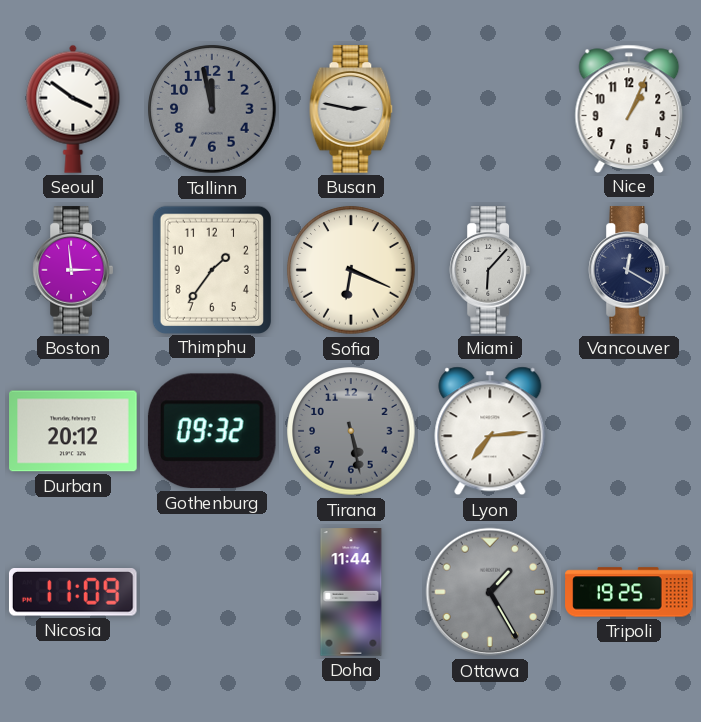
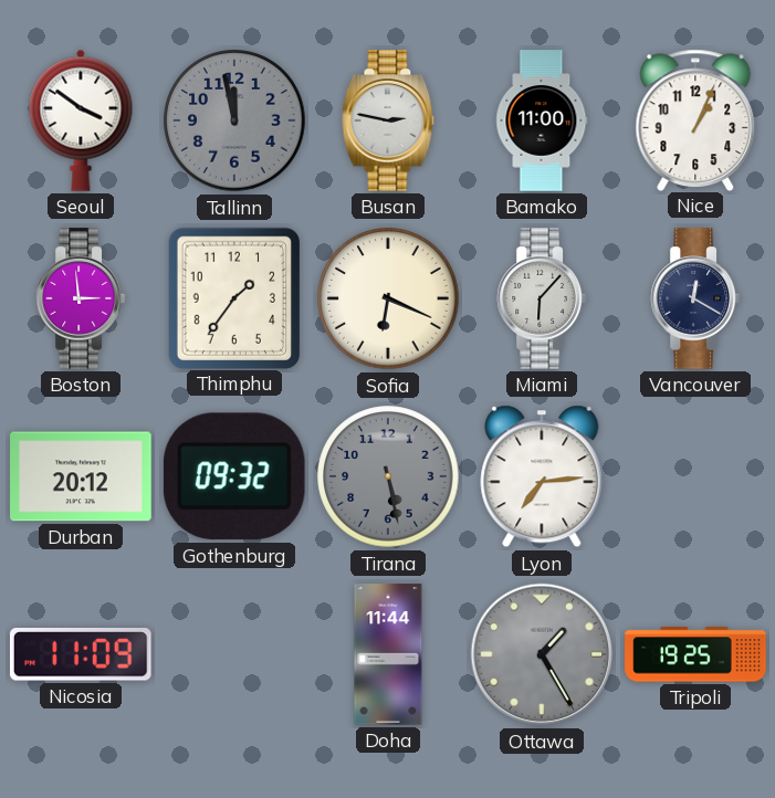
Bamako: none -> 11:00
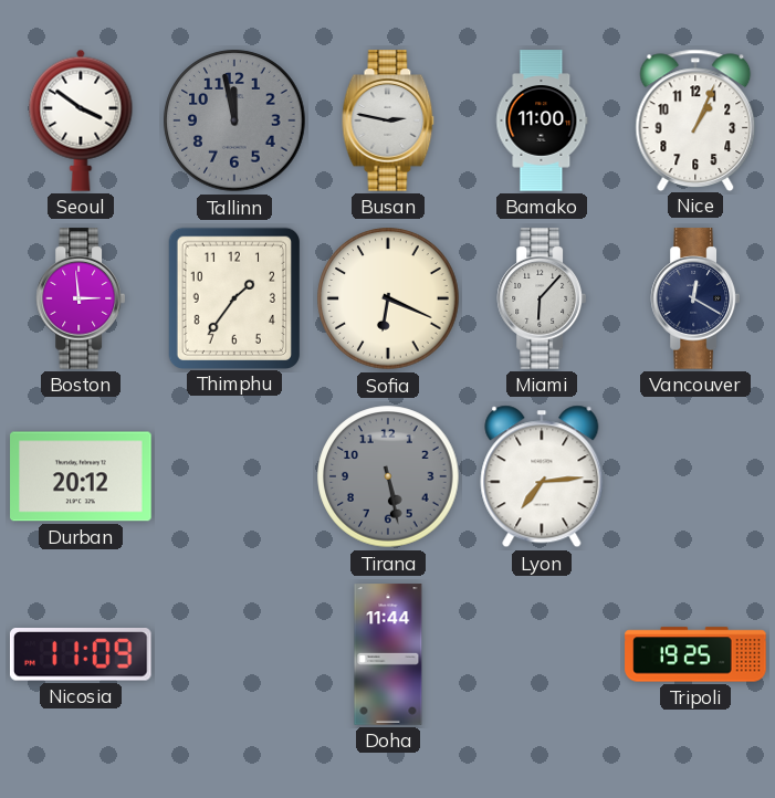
Gothenburg: 09:32 -> none
Ottawa: 1:25 -> none
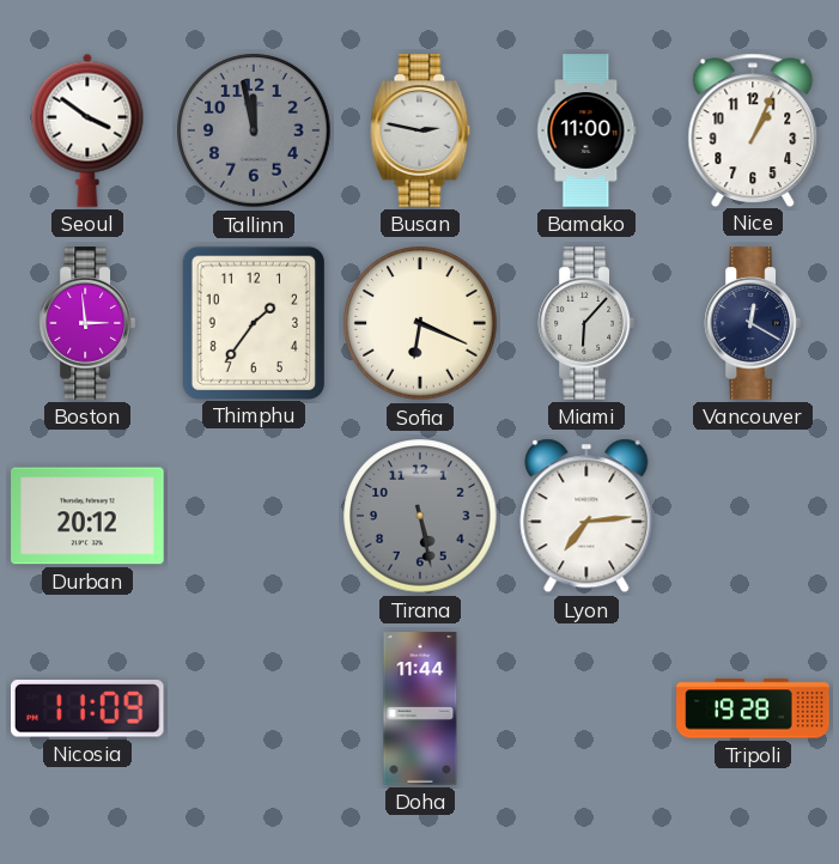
Tripoli: 19:25 -> 19:28
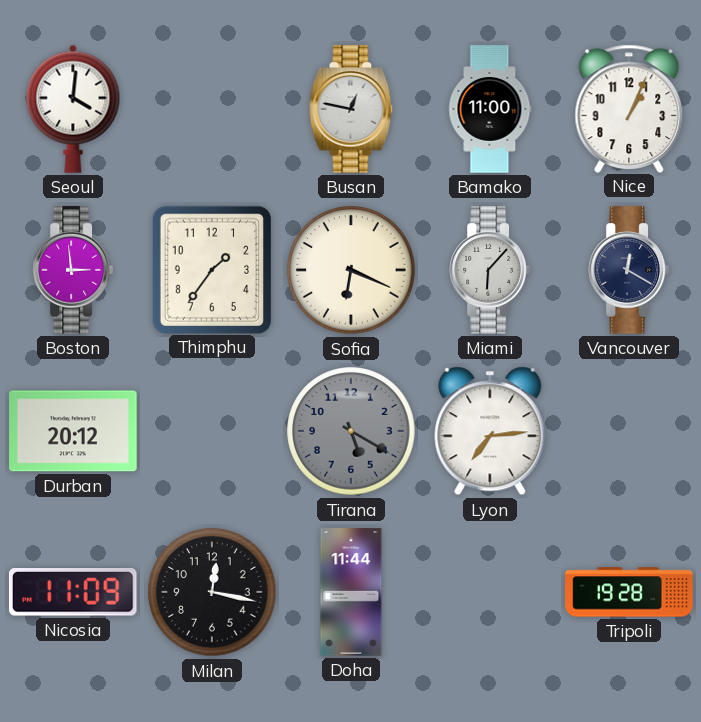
Seoul: 3:51 -> 4:01
Tallinn: 11:58 -> none
Busan: 2:47 -> 12:47
Tirana: 5:28 -> 5:20
Milan: none -> 12:17
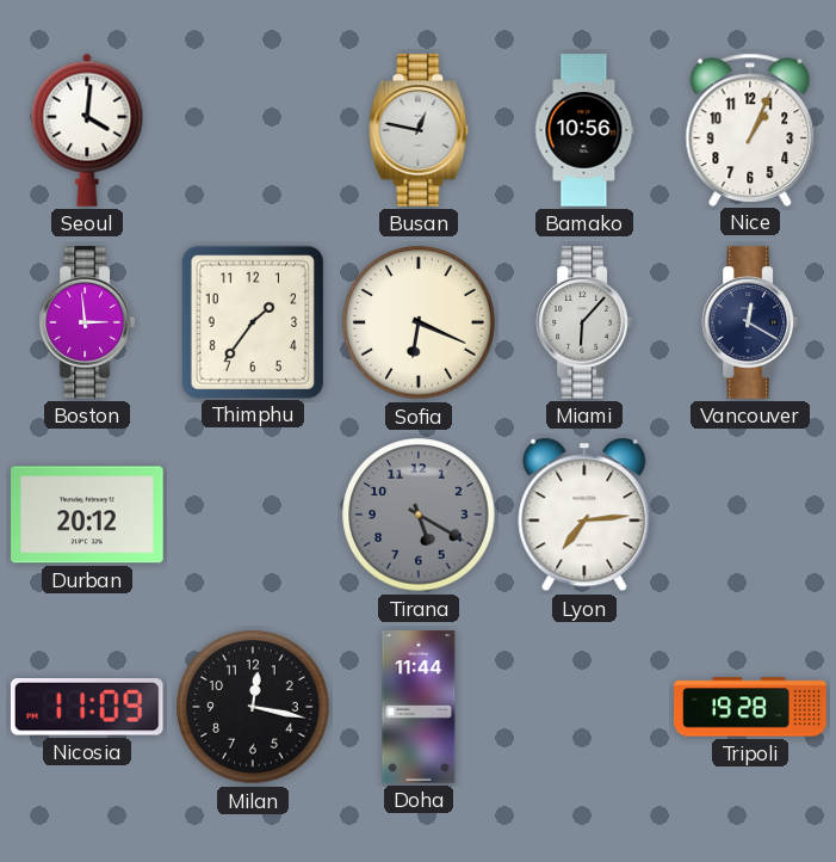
Bamako: 11:00 -> 10:56
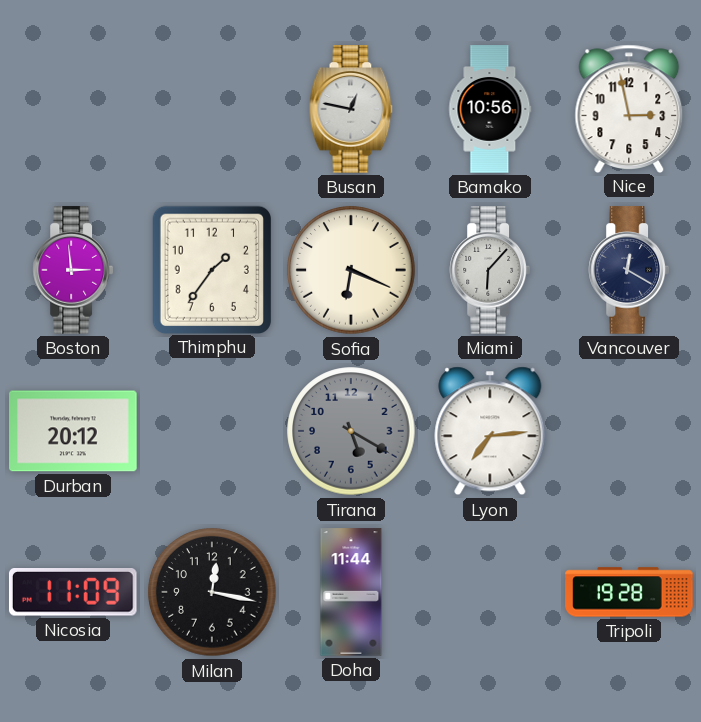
Seoul: 4:01 -> none
Nice: 1:04 -> 2:58
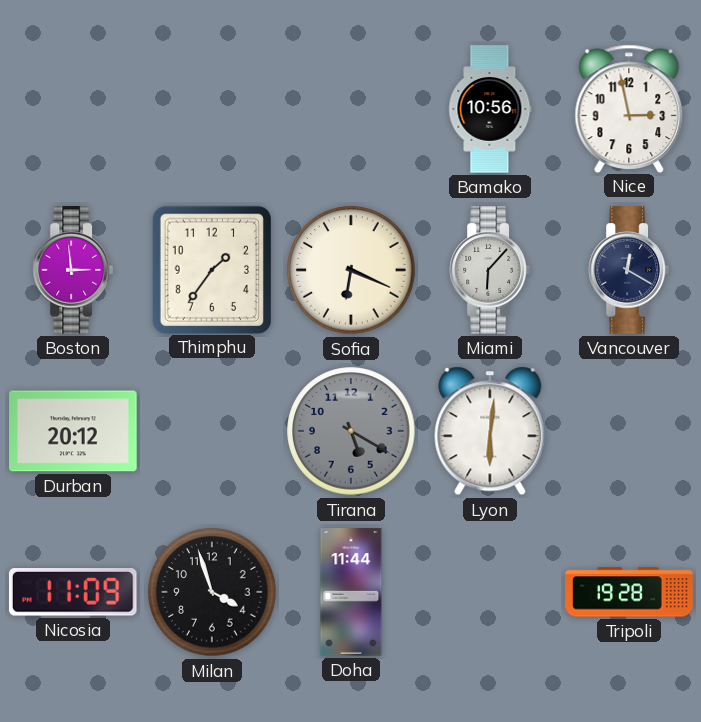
Busan: 12:47 -> none
Lyon: 7:14 -> 6:01
Milan: 12:17 -> 3:57
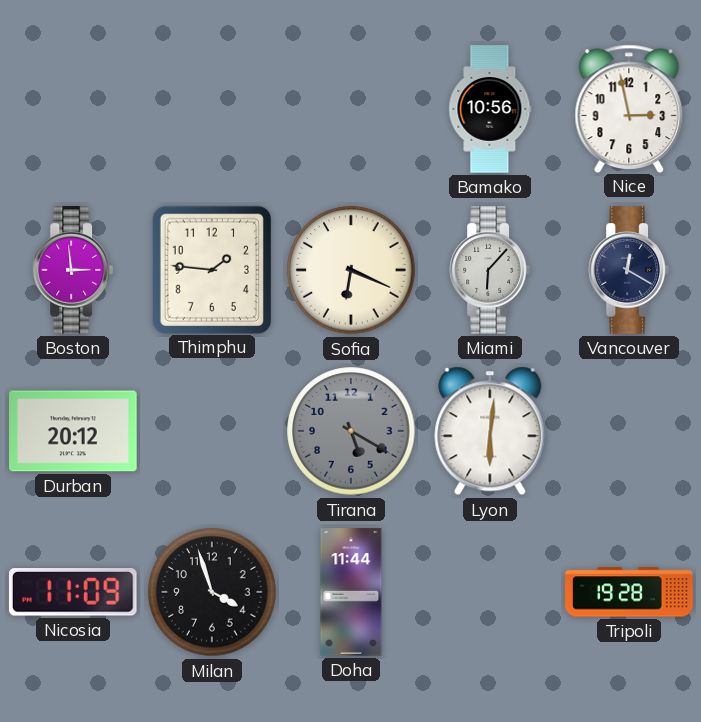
Thimphu: 1:36 -> 1:46
